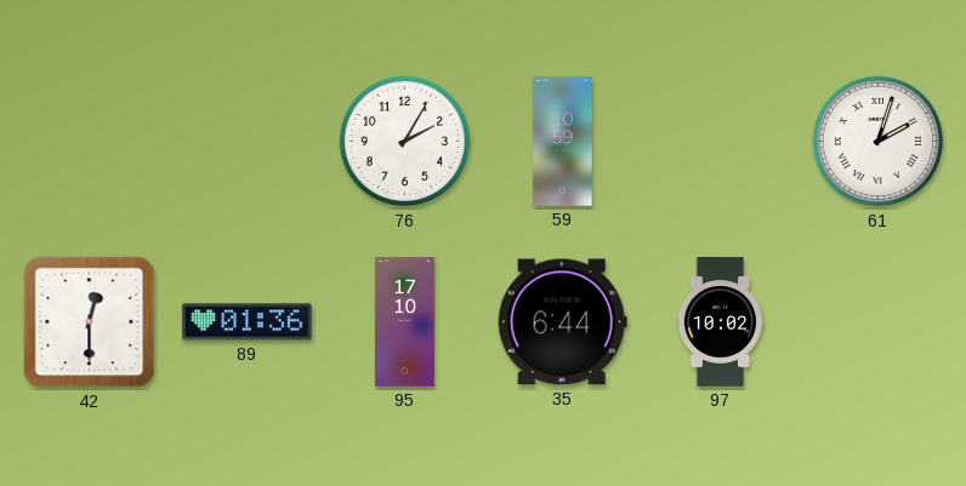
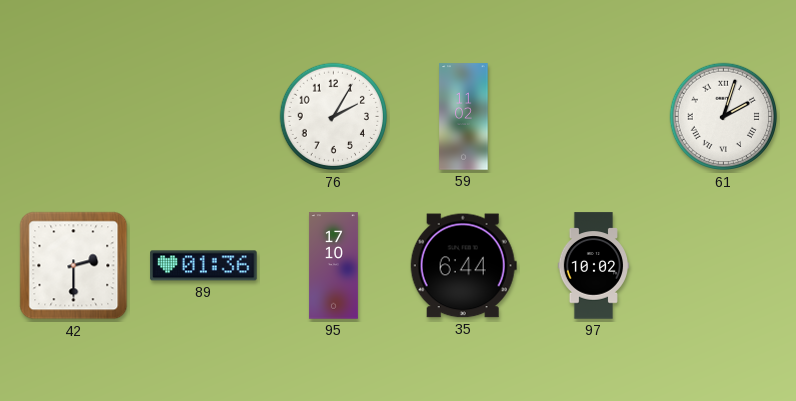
59: 10:59 -> 11:02
42: 12:30 -> 2:30
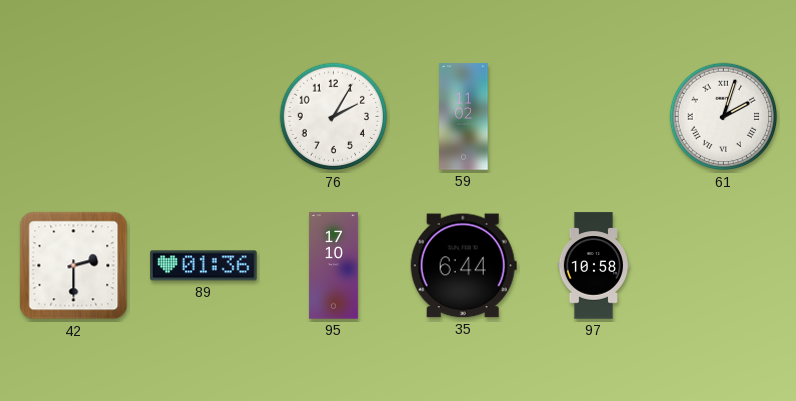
97: 10:02 -> 10:58
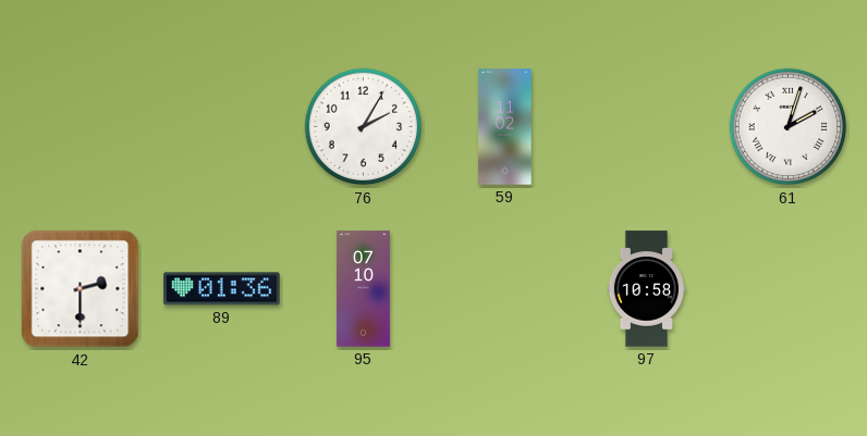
95: 17:10 -> 07:10
35: 6:44 -> none
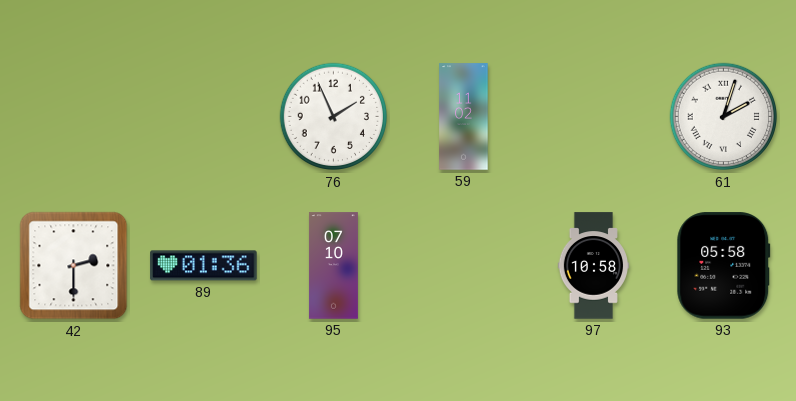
76: 2:05 -> 1:56
93: none -> 05:58
